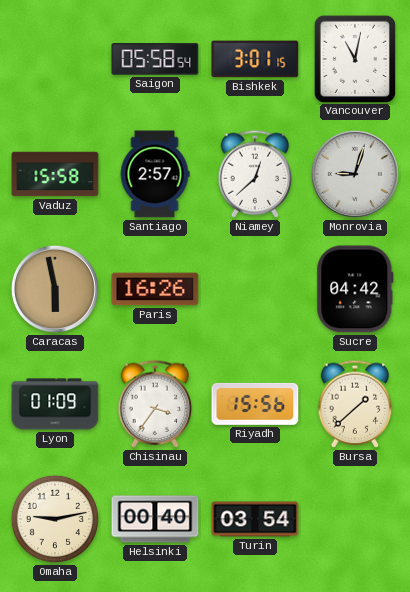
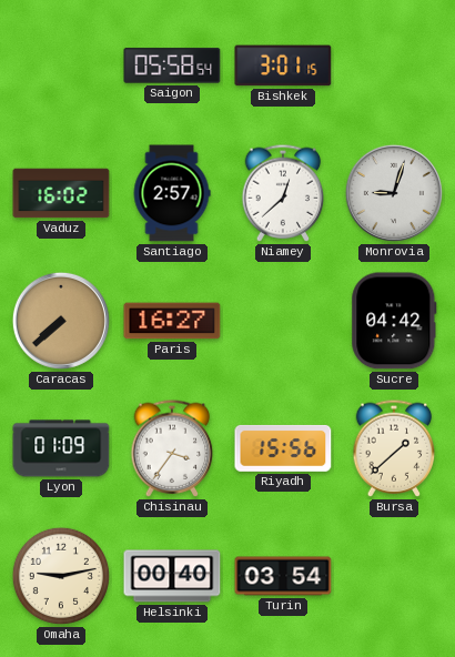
Vancouver: 11:02 -> none
Vaduz: 15:58 -> 16:02
Caracas: 5:58 -> 7:38
Paris: 16:26 -> 16:27
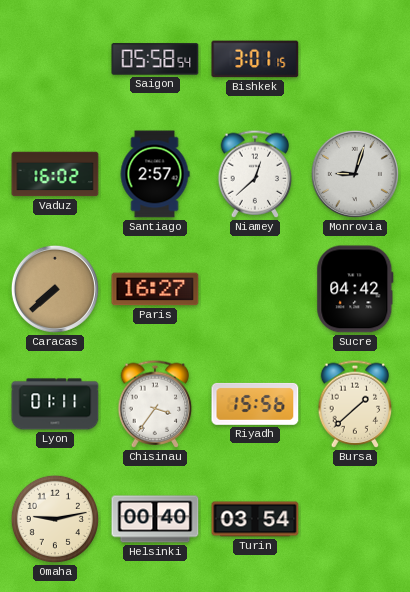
Lyon: 01:09 -> 01:11
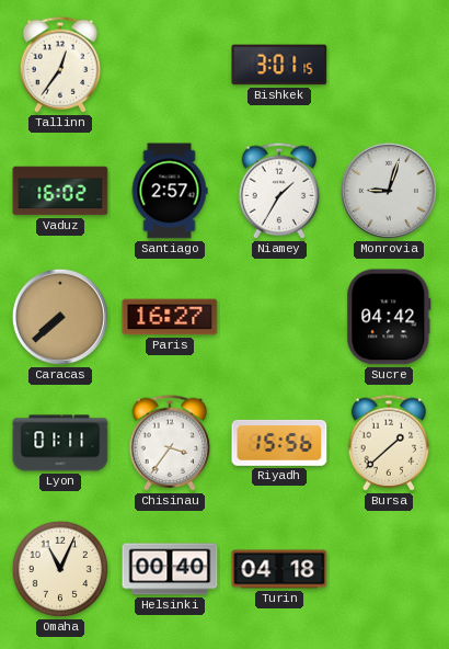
Tallinn: none -> 12:36
Saigon: 05:58 -> none
Niamey: 12:38 -> 1:35
Omaha: 9:13 -> 11:04
Turin: 03:54 -> 04:18
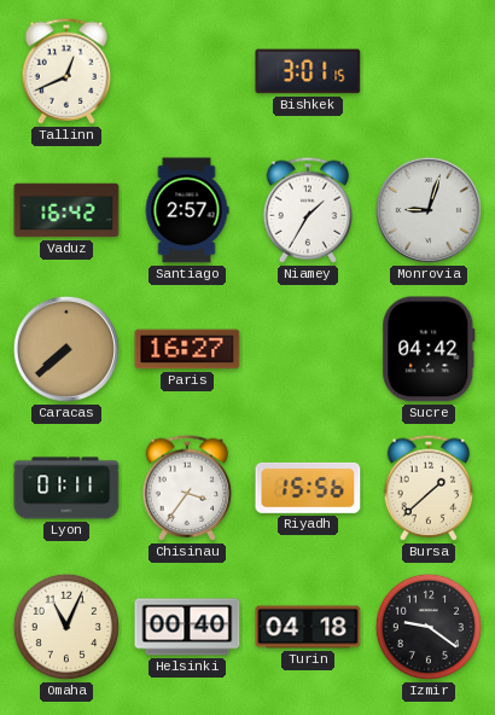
Tallinn: 12:36 -> 12:41
Vaduz: 16:02 -> 16:42
Izmir: none -> 9:21
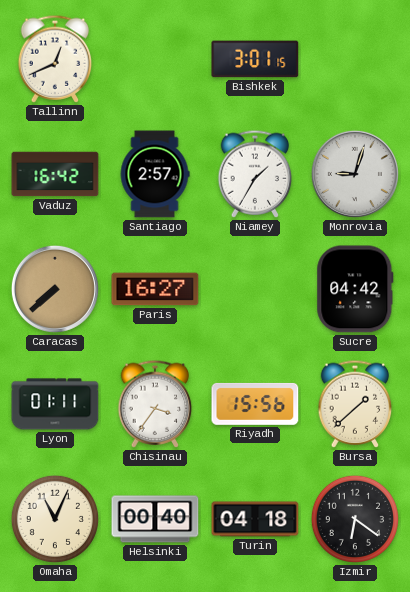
Izmir: 9:21 -> 6:21
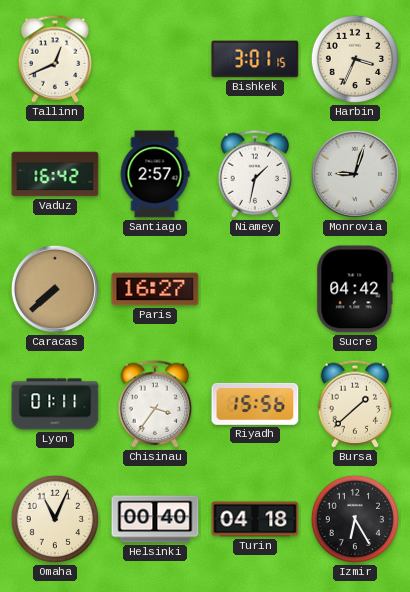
Harbin: none -> 3:34
Niamey: 1:35 -> 1:32
Izmir: 6:21 -> 6:25
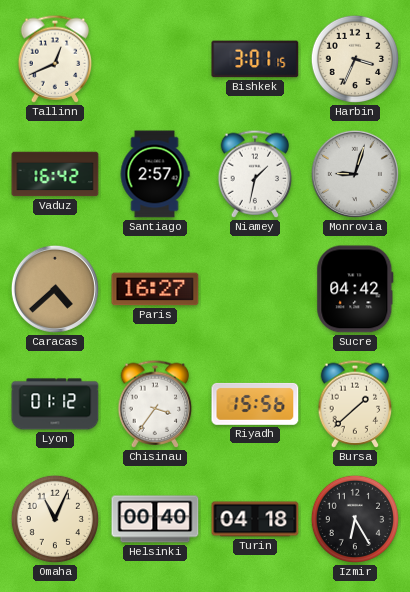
Caracas: 7:38 -> 4:38
Lyon: 01:11 -> 01:12
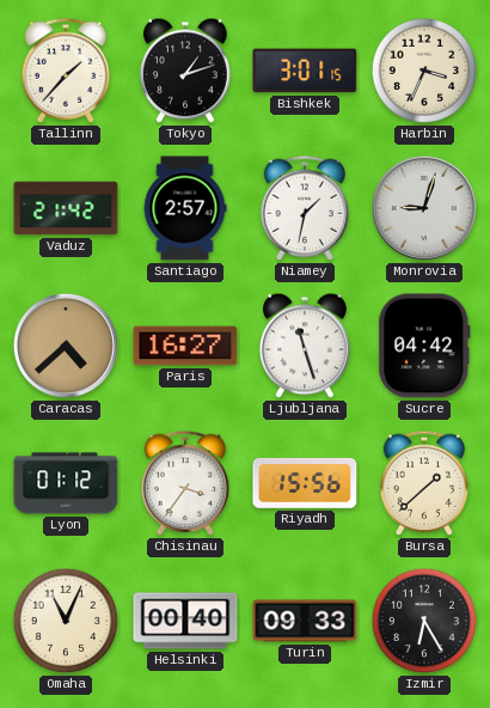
Tallinn: 12:41 -> 1:37
Tokyo: none -> 1:12
Vaduz: 16:42 -> 21:42
Ljubljana: none -> 11:27
Turin: 04:18 -> 09:33
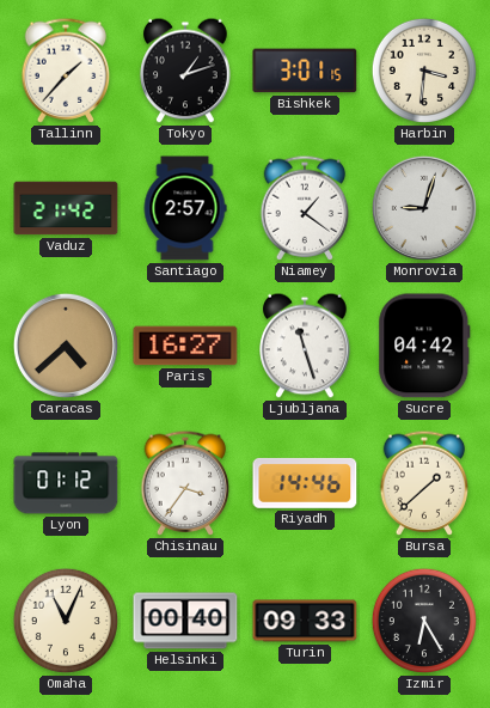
Harbin: 3:34 -> 3:31
Niamey: 1:32 -> 1:21
Riyadh: 15:56 -> 14:46
